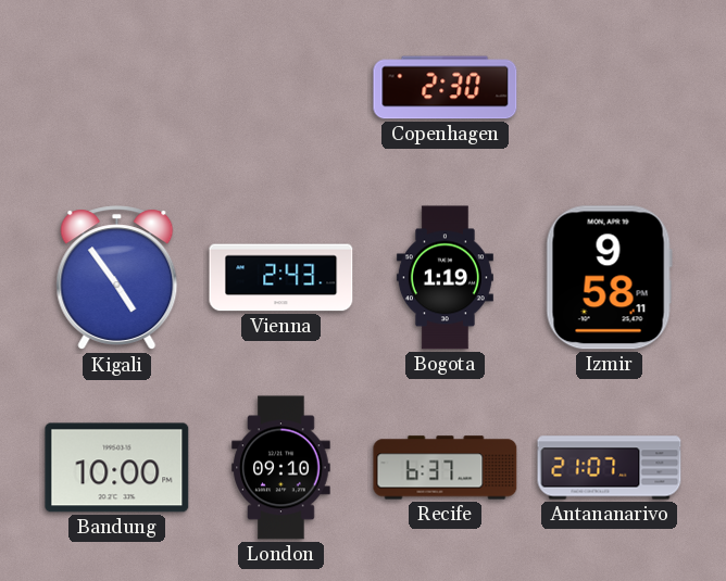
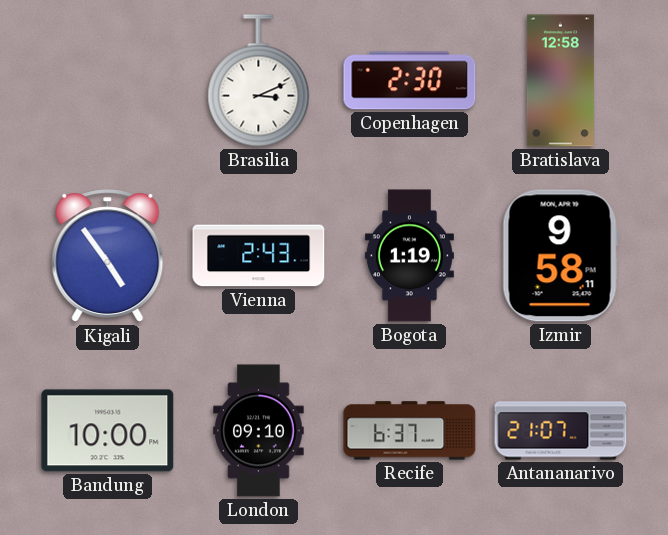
Brasilia: none -> 3:11
Bratislava: none -> 12:58
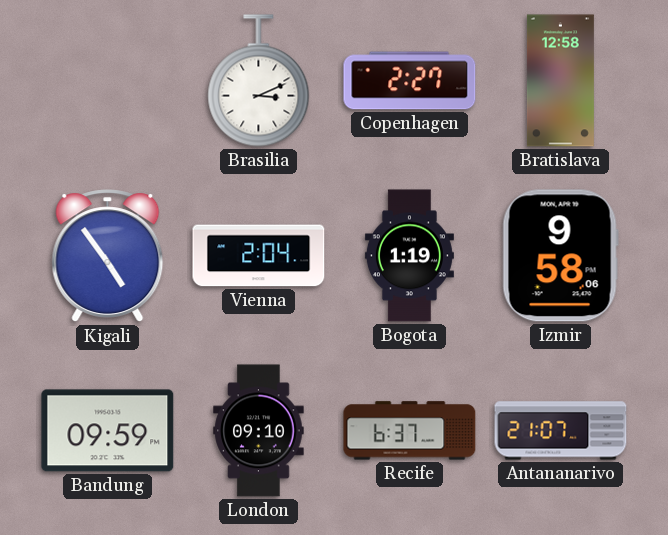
Copenhagen: 2:30 -> 2:27
Vienna: 2:43 -> 2:04
Izmir: 9:58:11 -> 9:58:06
Bandung: 10:00 -> 09:59
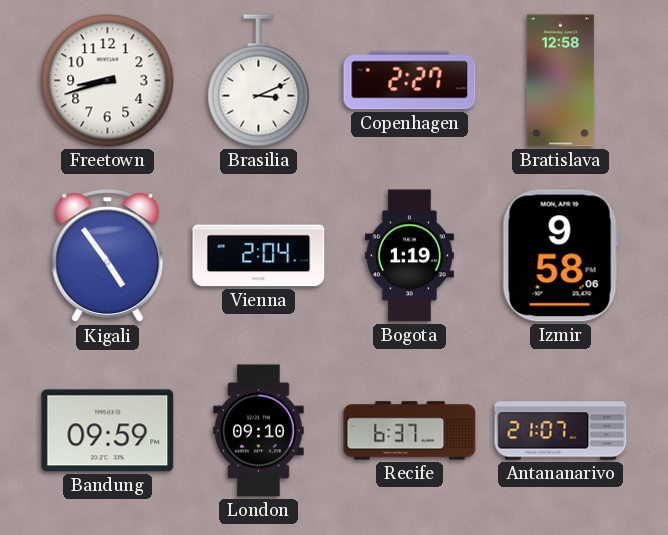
Freetown: none -> 8:42
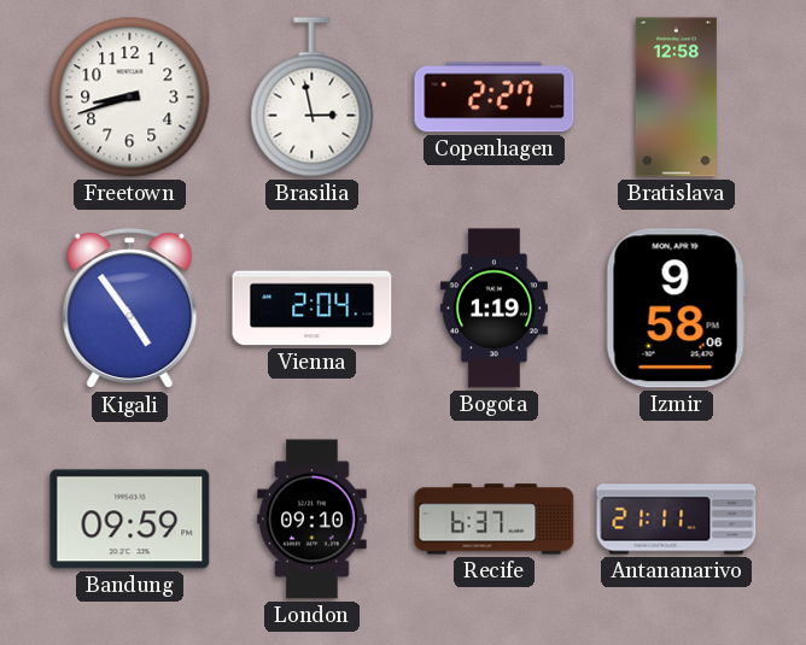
Brasilia: 3:11 -> 2:58
Antananarivo: 21:07 -> 21:11
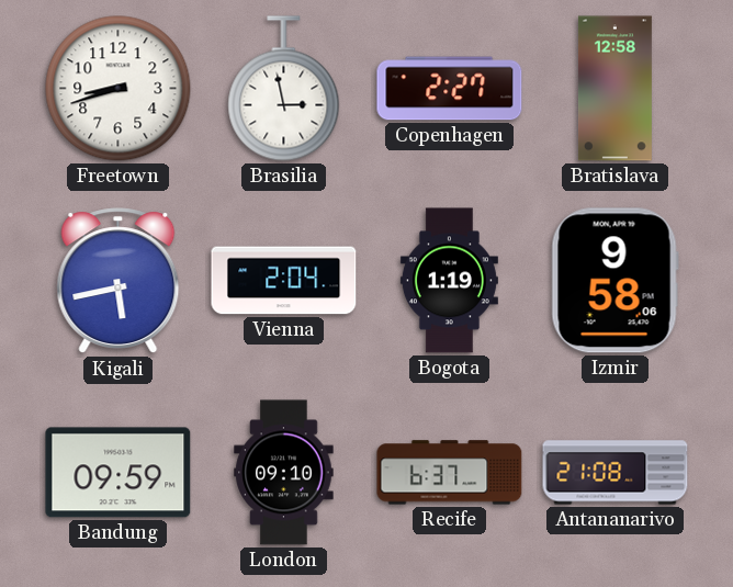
Kigali: 4:54 -> 5:43
Antananarivo: 21:11 -> 21:08
